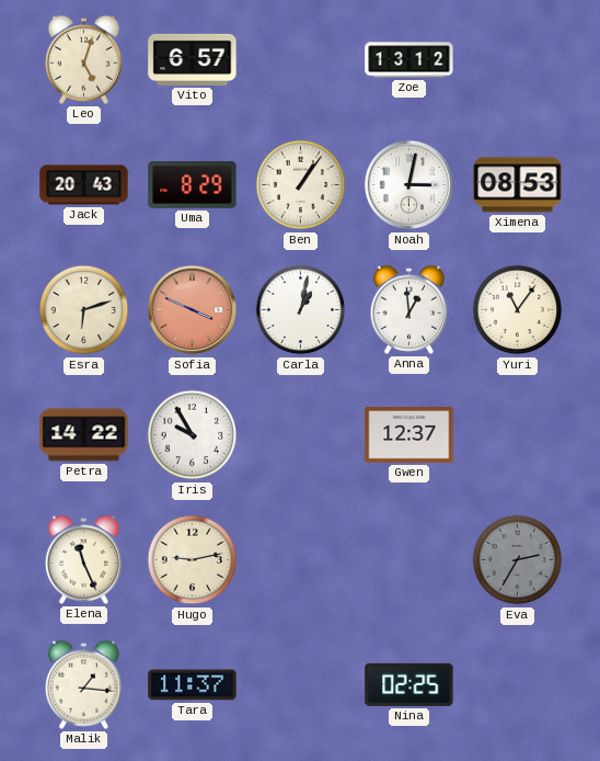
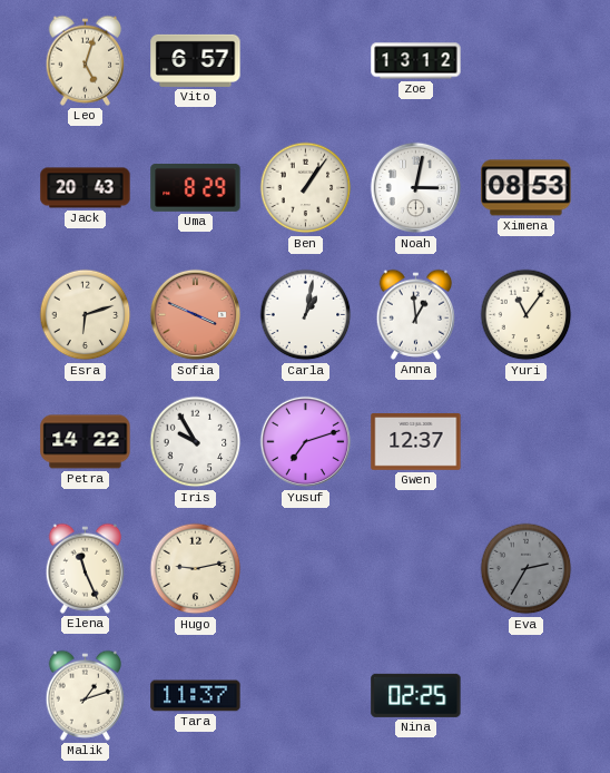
Yusuf: none -> 7:12
Malik: 1:16 -> 1:12
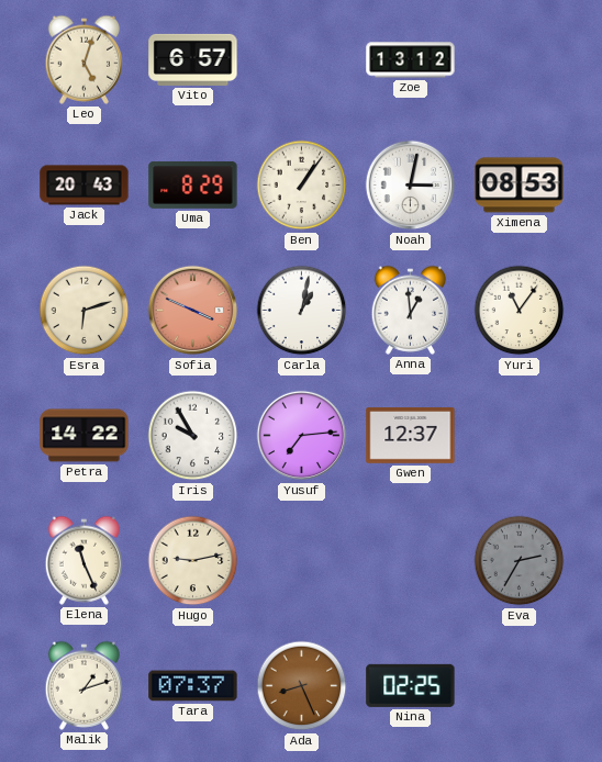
Yusuf: 7:12 -> 7:14
Tara: 11:37 -> 07:37
Ada: none -> 8:26
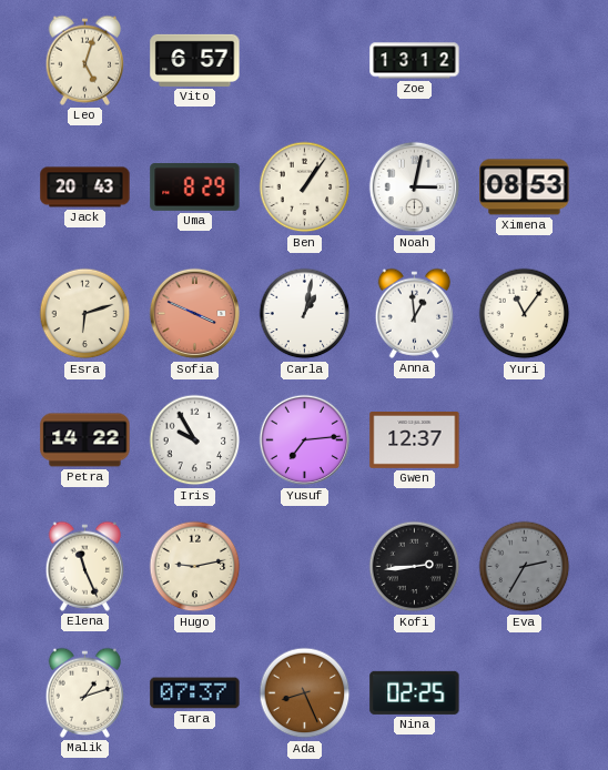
Kofi: none -> 2:44
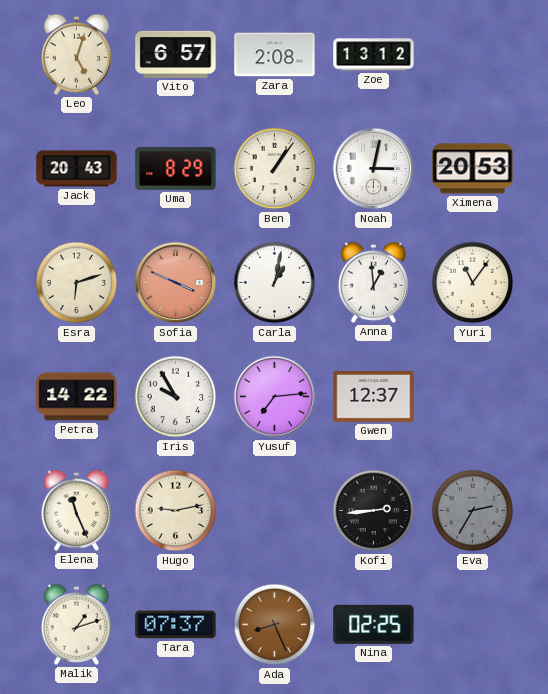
Zara: none -> 2:08
Ximena: 08:53 -> 20:53
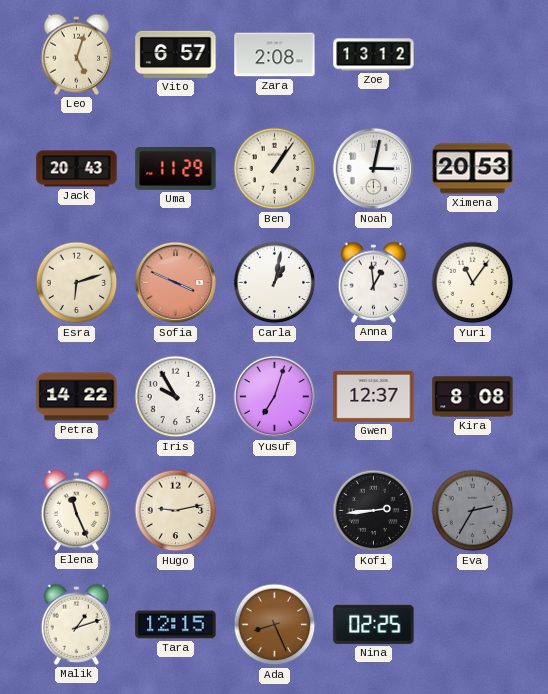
Uma: 8:29 -> 11:29
Yusuf: 7:14 -> 7:03
Kira: none -> 8:08
Tara: 07:37 -> 12:15
